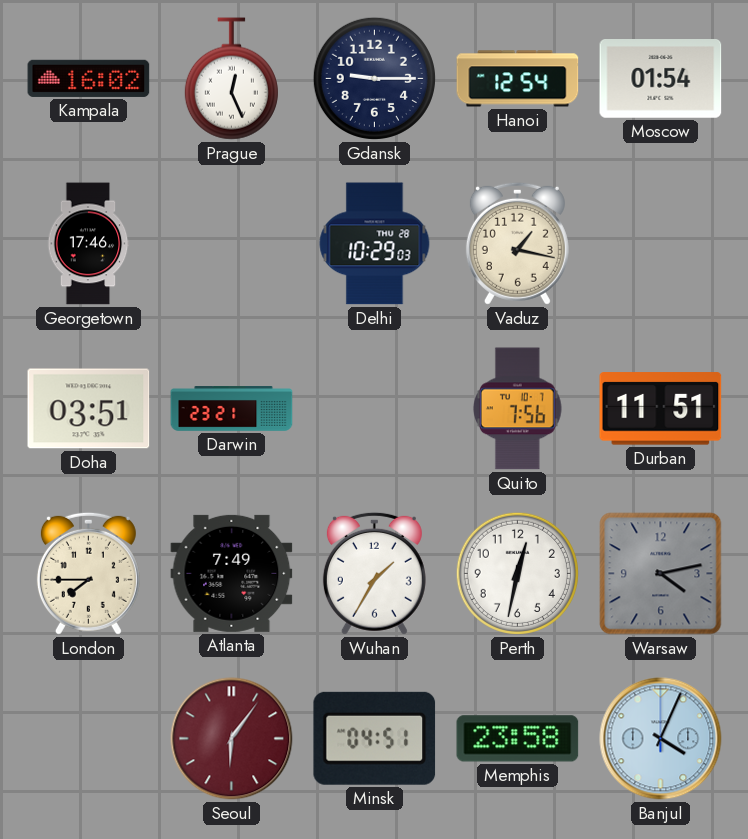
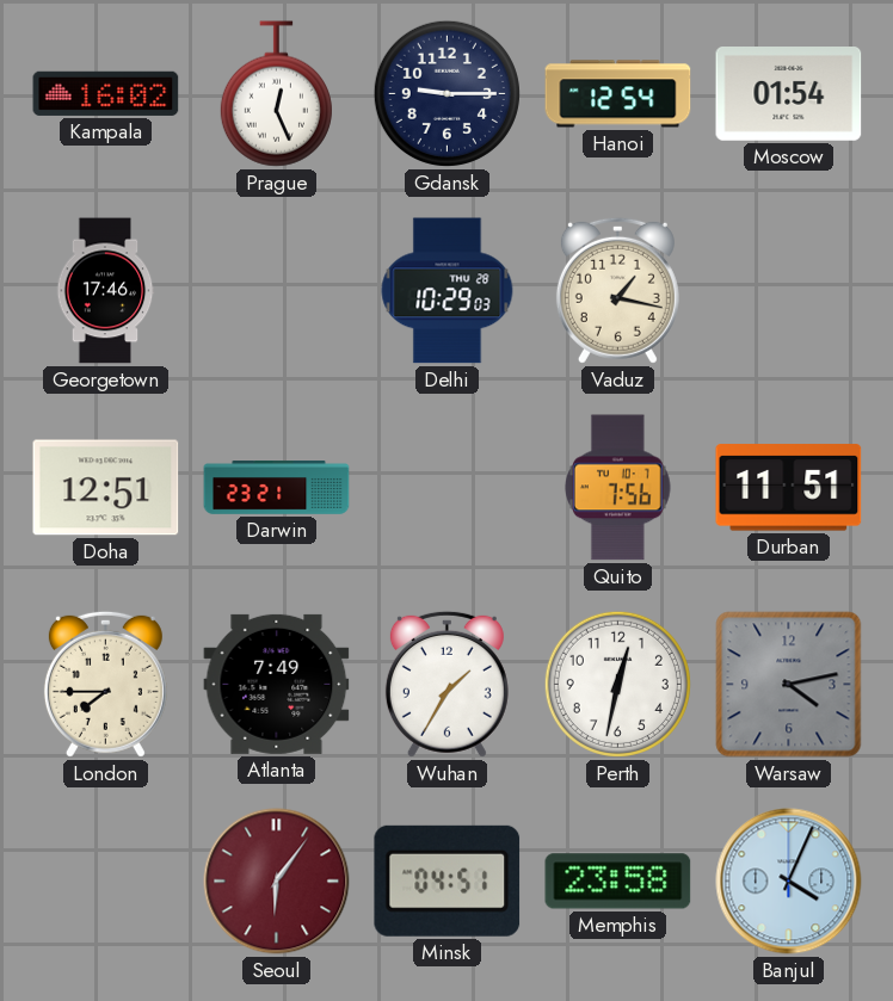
Doha: 03:51 -> 12:51
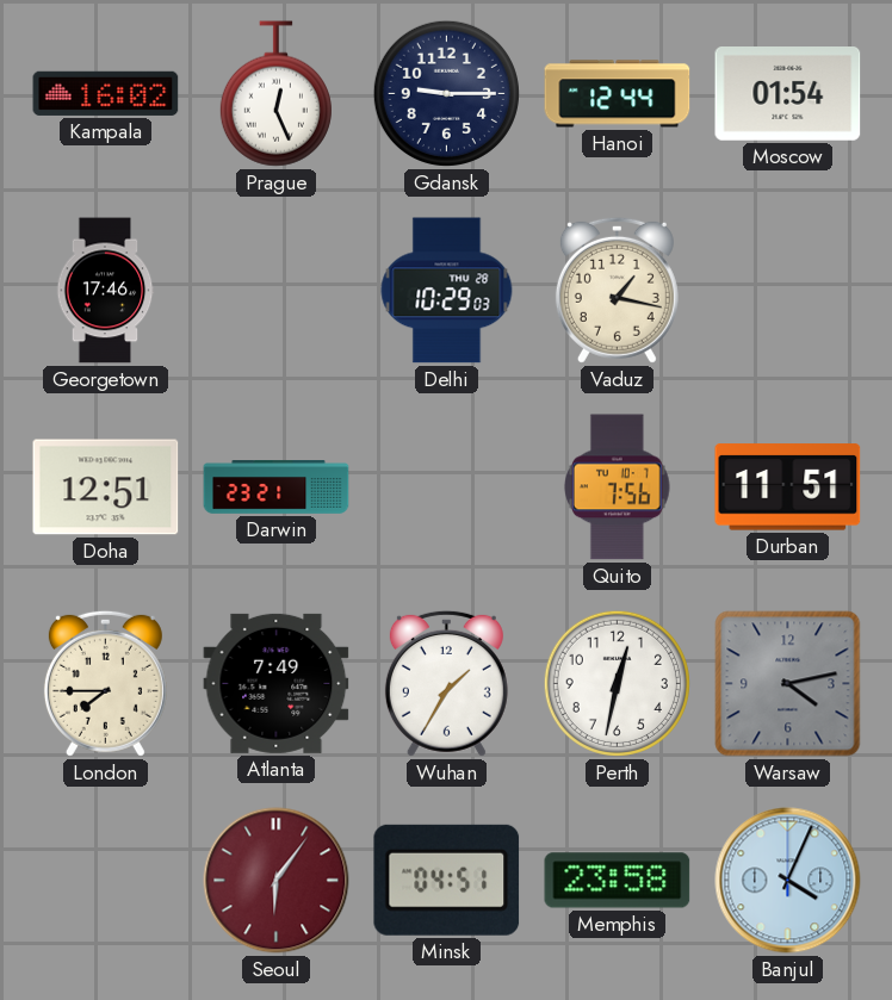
Hanoi: 12:54 -> 12:44
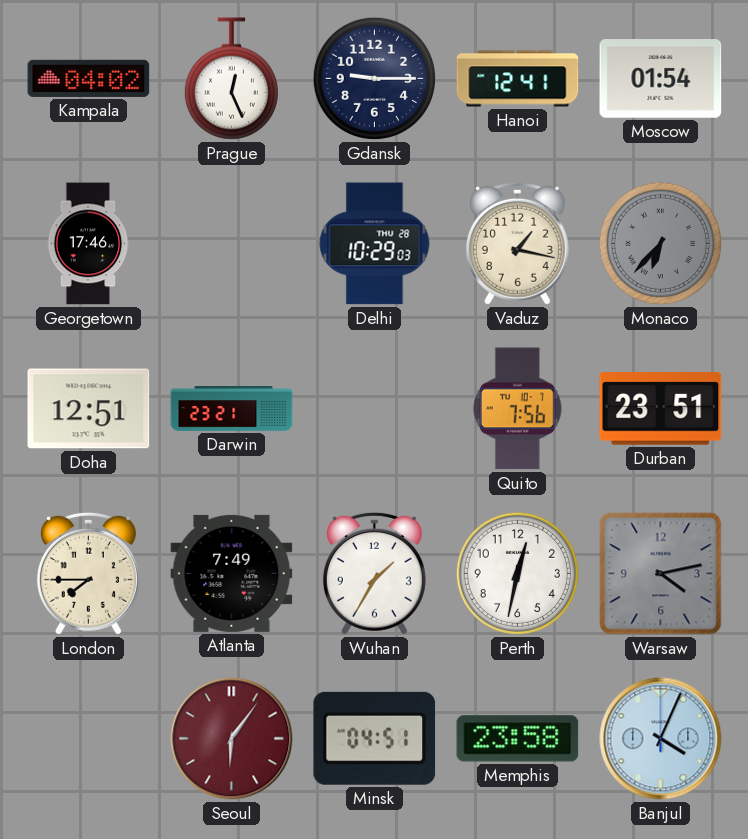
Kampala: 16:02 -> 04:02
Hanoi: 12:44 -> 12:41
Monaco: none -> 6:37
Durban: 11:51 -> 23:51
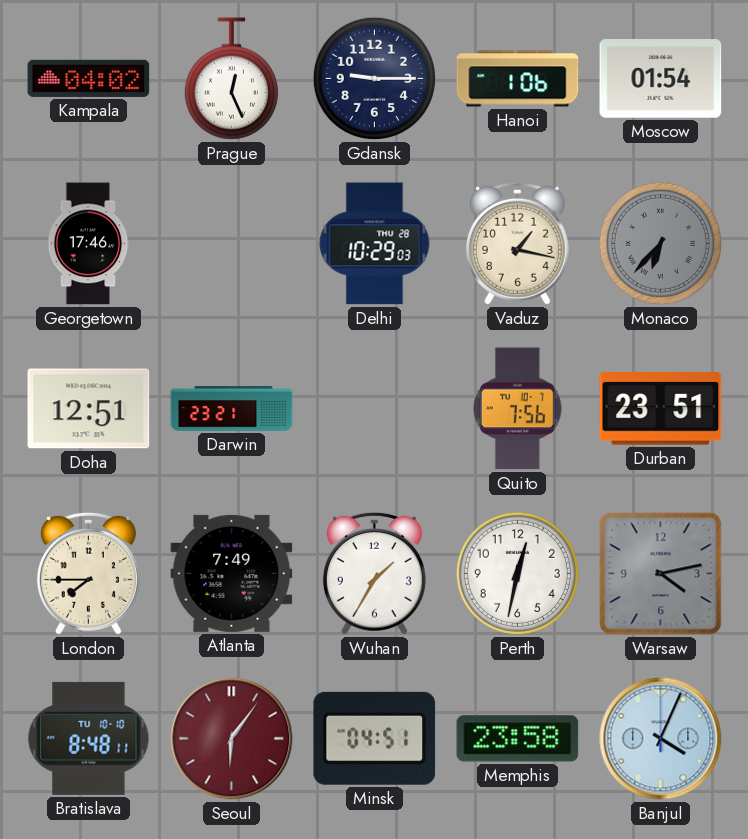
Hanoi: 12:41 -> 1:06
Bratislava: none -> 8:48
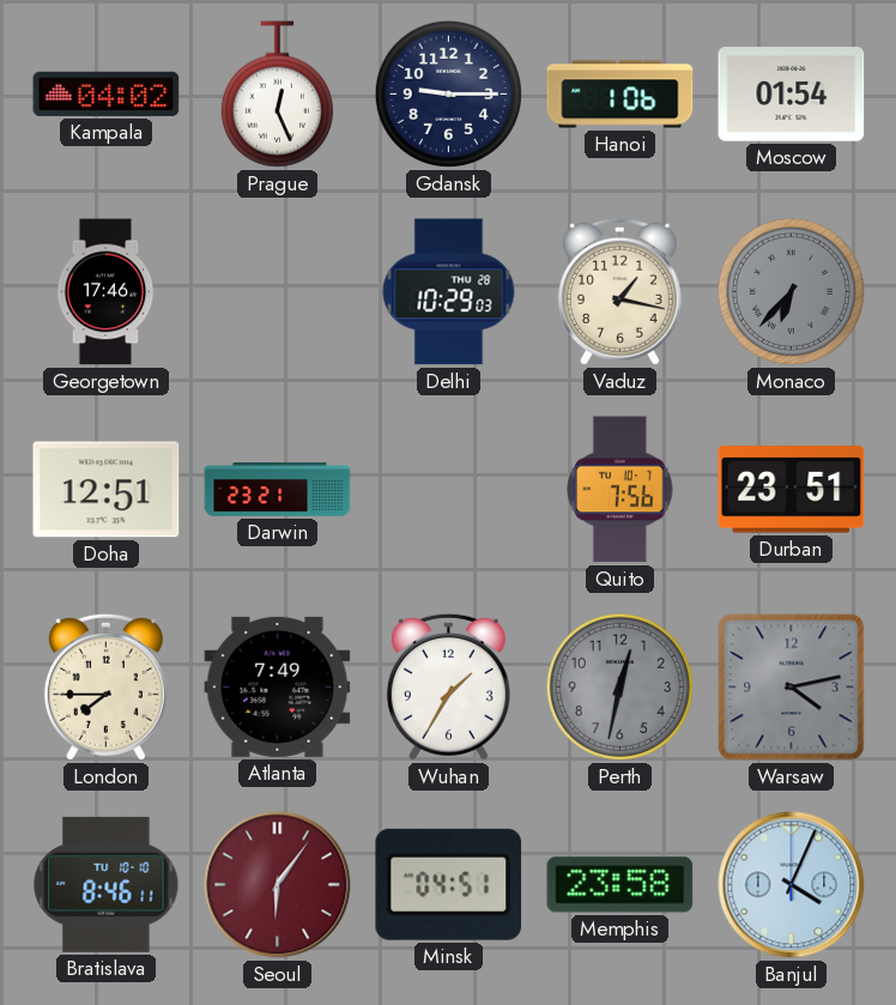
Perth dial: white -> grey
Bratislava: 8:48 -> 8:46
